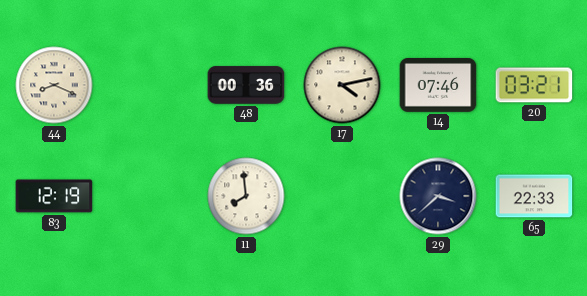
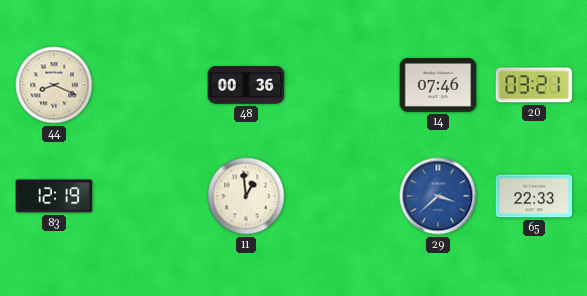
17: 4:13 -> none
11: 7:59 -> 12:59
29 dial: navy -> blue
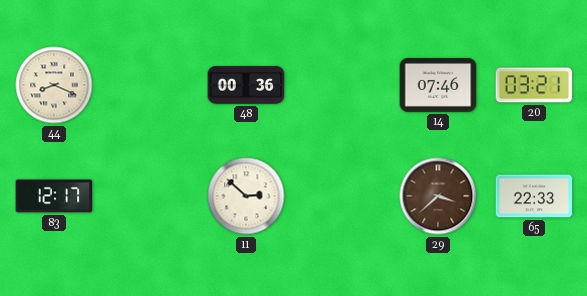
83: 12:19 -> 12:17
11: 12:59 -> 2:52
29 dial: blue -> brown
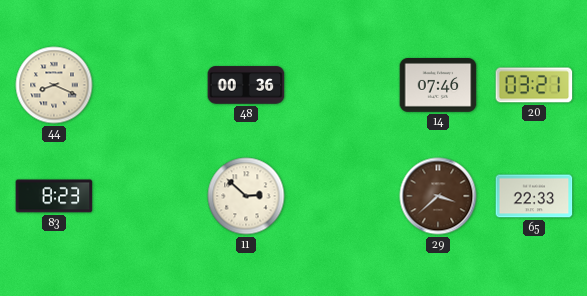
83: 12:17 -> 8:23
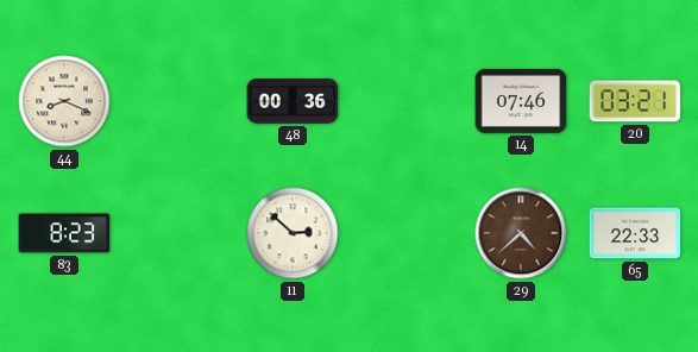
29: 3:38 -> 4:38
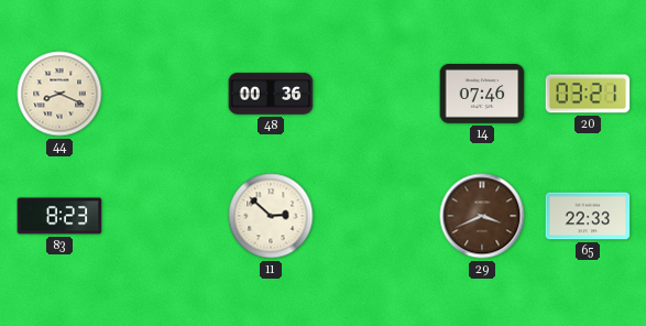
29: 4:38 -> 3:41
